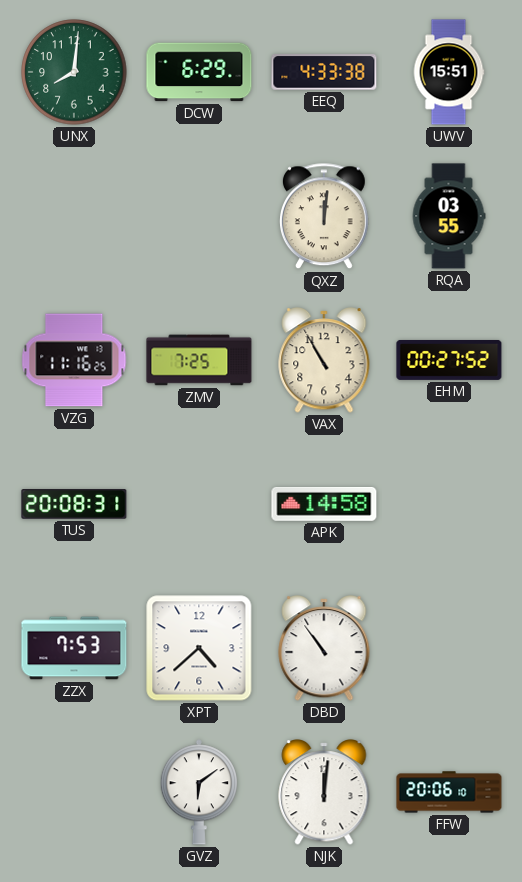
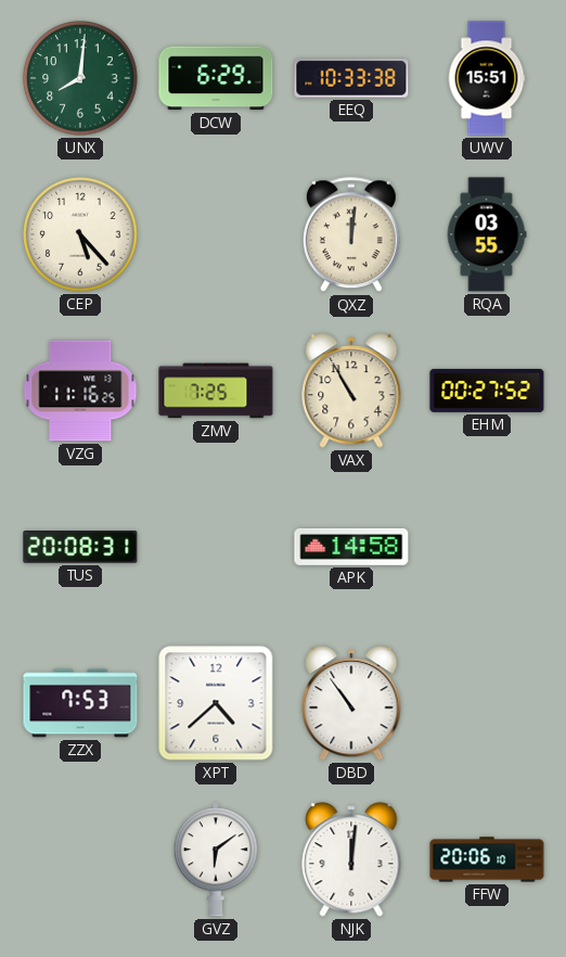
EEQ: 4:33 -> 10:33
CEP: none -> 5:23
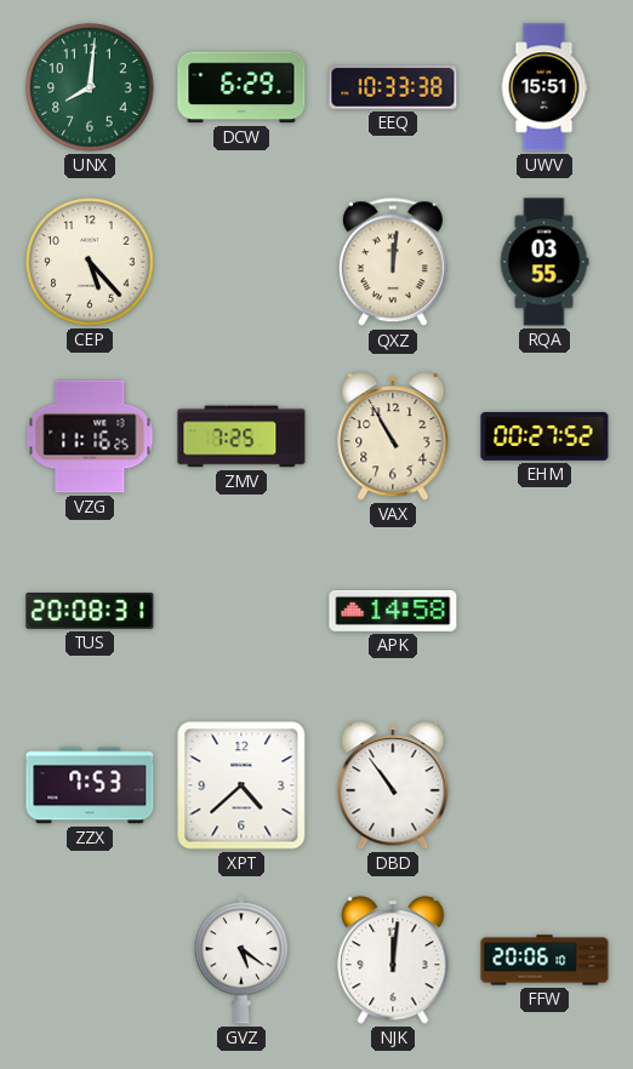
GVZ: 6:09 -> 5:21
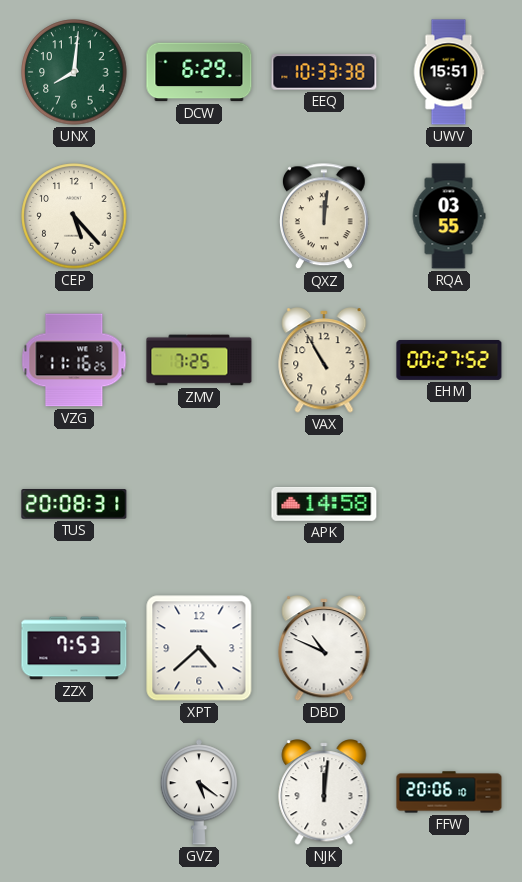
DBD: 10:54 -> 10:49
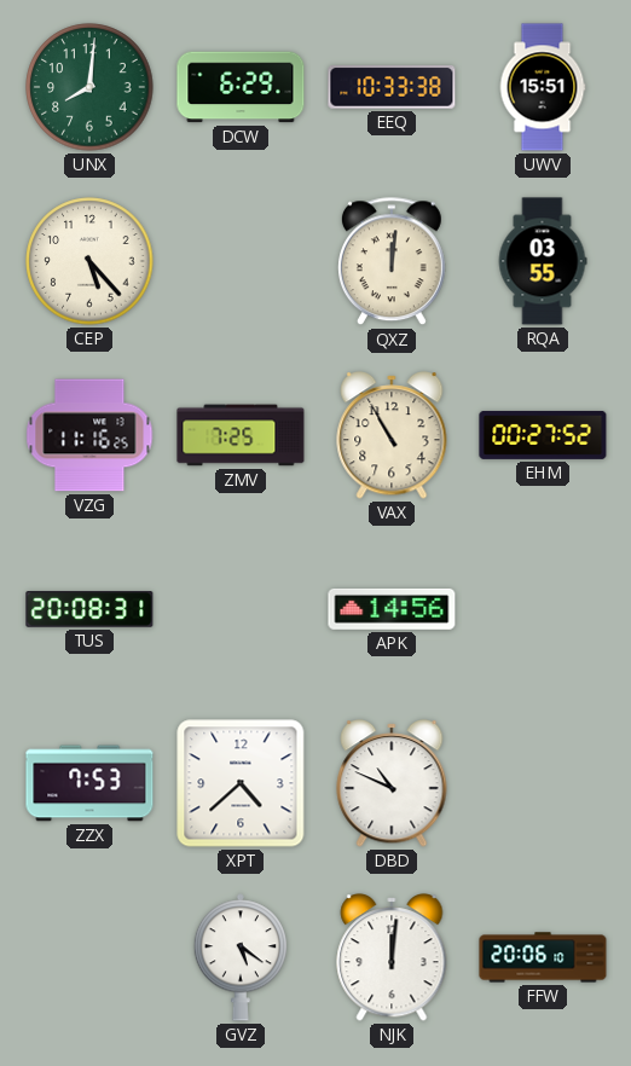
APK: 14:58 -> 14:56
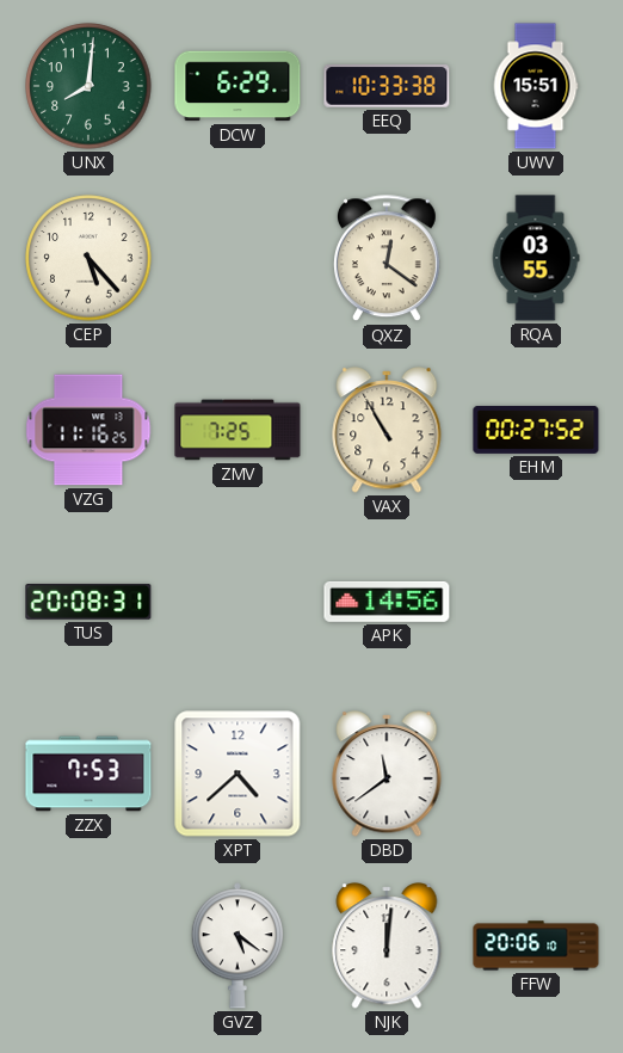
QXZ: 12:01 -> 12:21
DBD: 10:49 -> 11:39
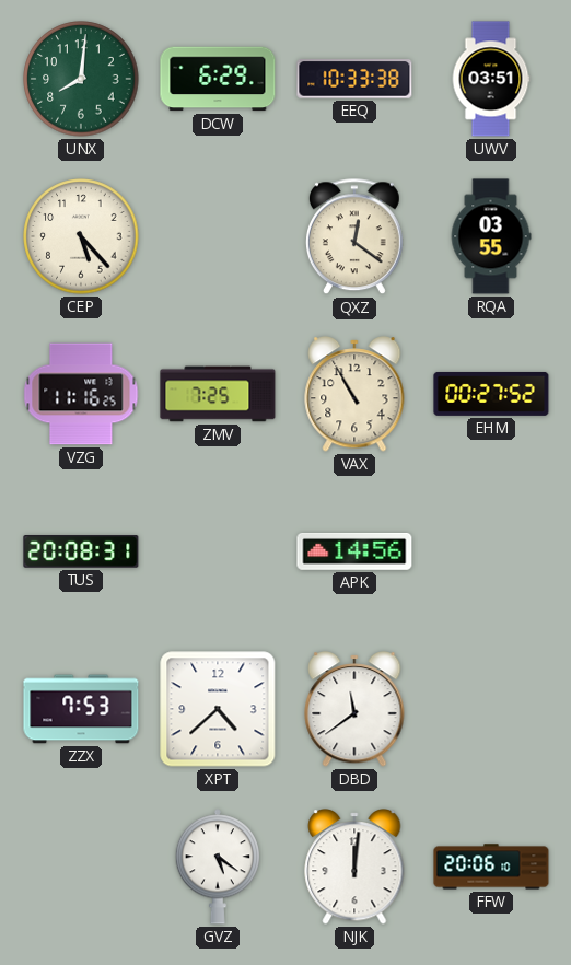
UWV: 15:51 -> 03:51
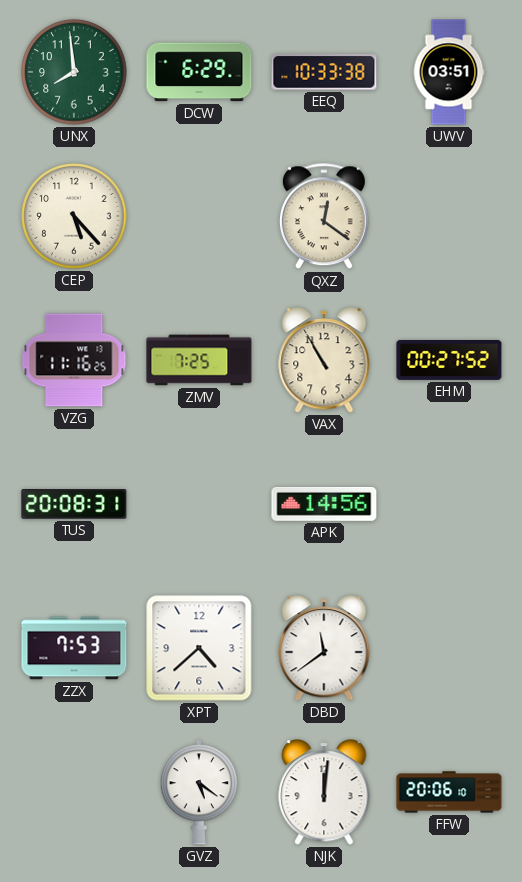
UNX: 8:01 -> 7:59
RQA: 03:55 -> none
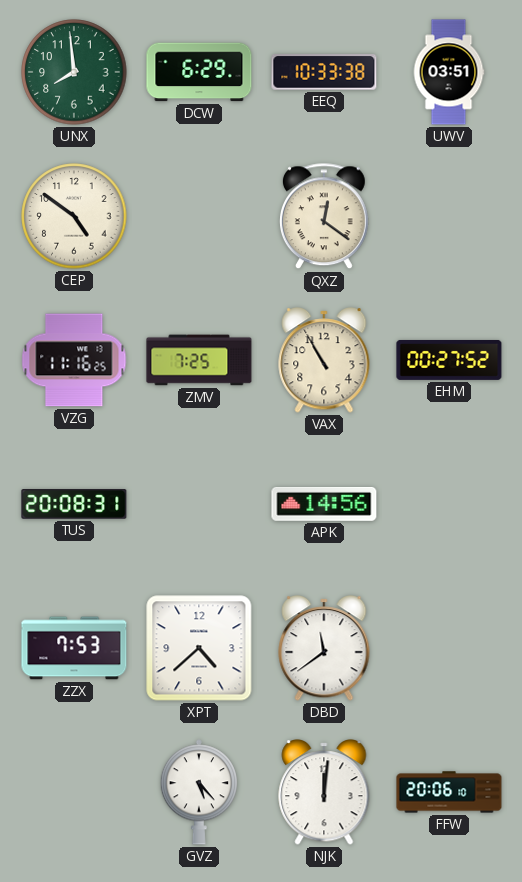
CEP: 5:23 -> 4:51
GVZ: 5:21 -> 5:23
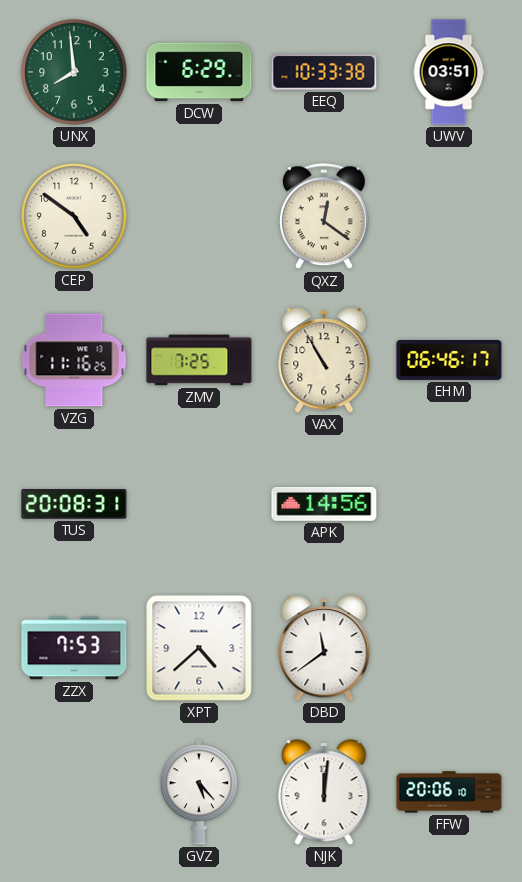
EHM: 00:27 -> 06:46
